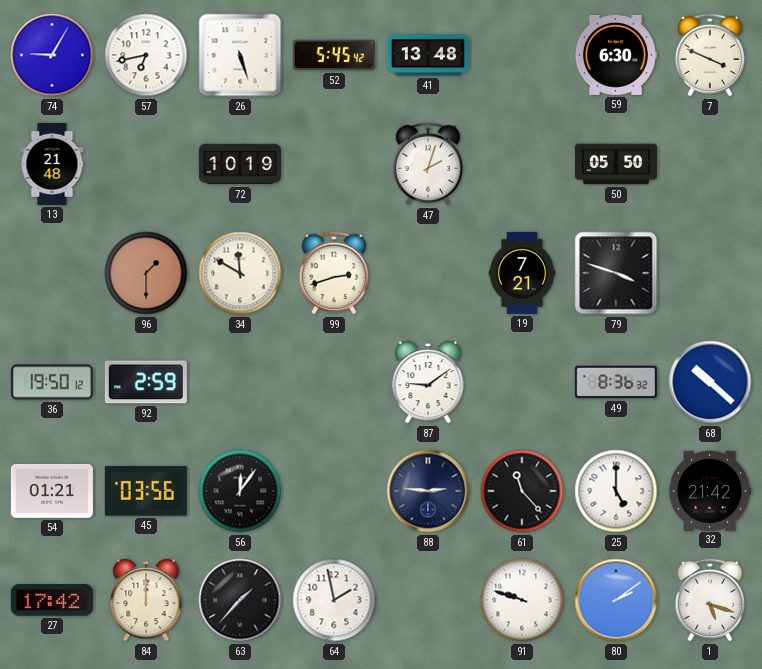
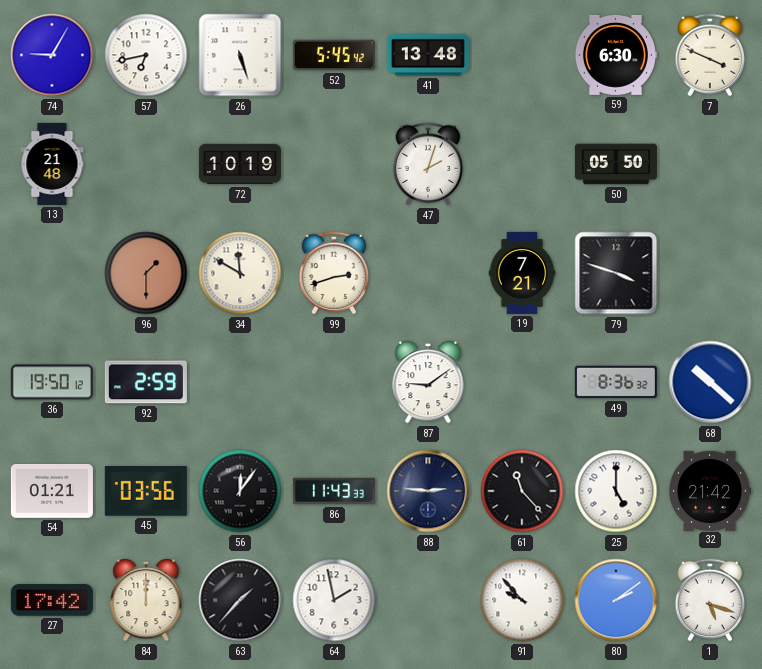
86: none -> 11:43
91: 9:48 -> 9:53
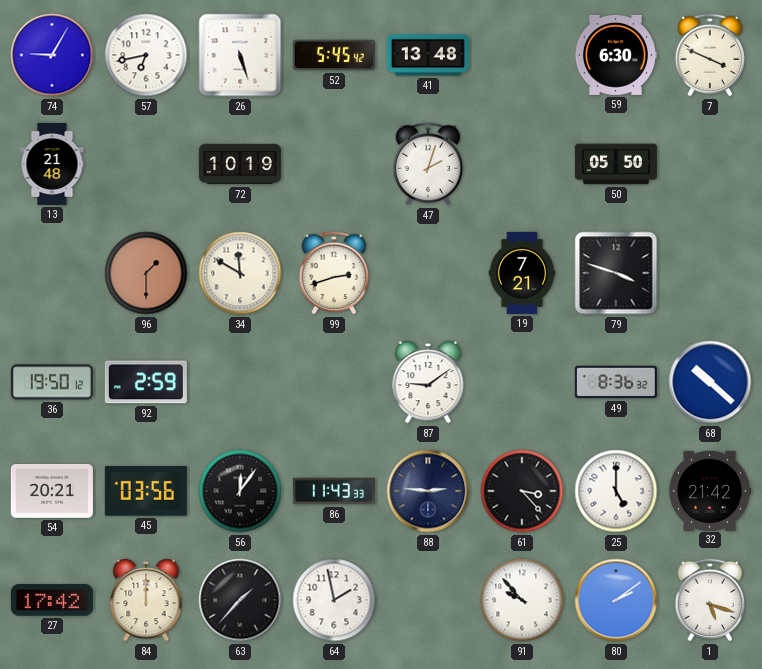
54: 01:21 -> 20:21
61: 11:23 -> 3:23
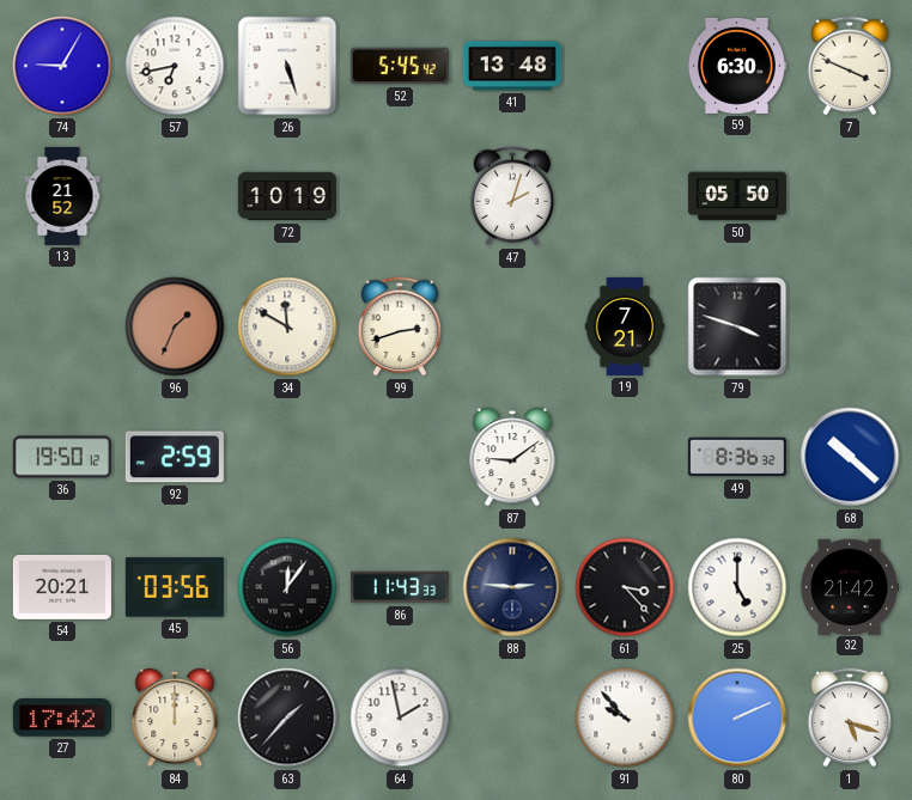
13: 21:48 -> 21:52
96: 1:30 -> 1:34
80: 2:09 -> 2:11
